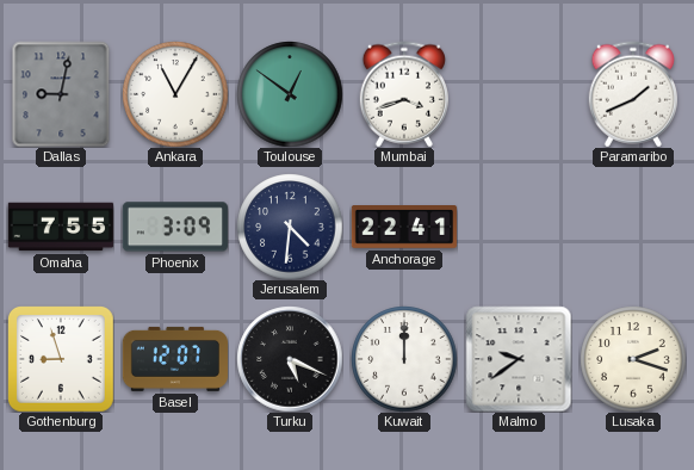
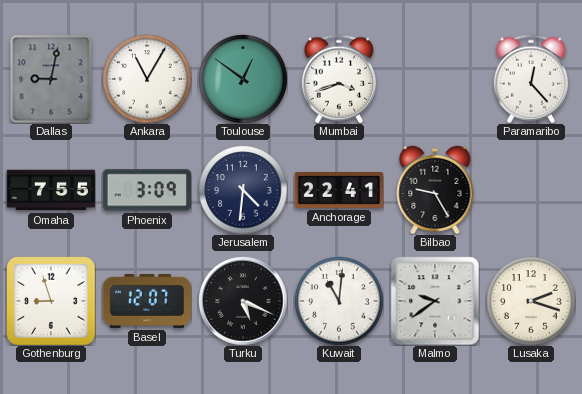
Paramaribo: 1:41 -> 12:23
Bilbao: none -> 9:25
Kuwait: 12:00 -> 11:01
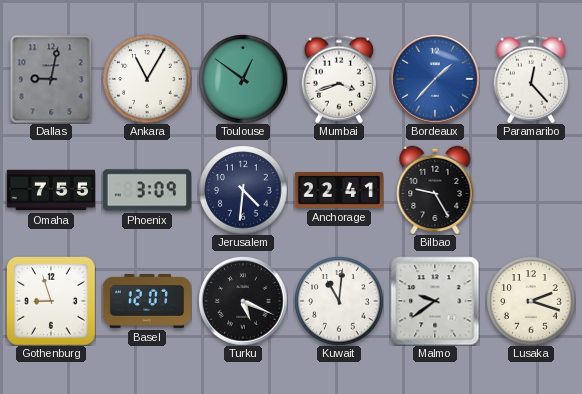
Bordeaux: none -> 1:37
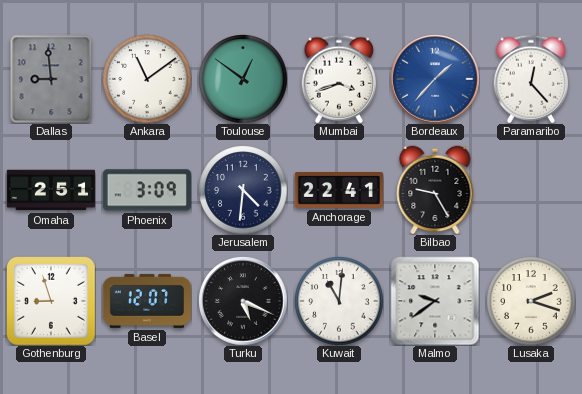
Dallas: 9:02 -> 8:59
Ankara: 11:05 -> 11:09
Omaha: 7:55 -> 2:51
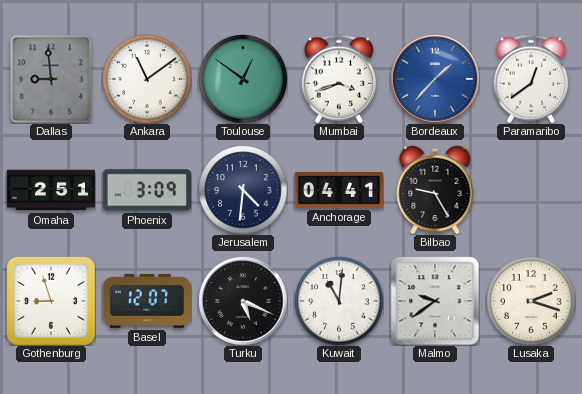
Paramaribo: 12:23 -> 12:39
Anchorage: 22:41 -> 04:41
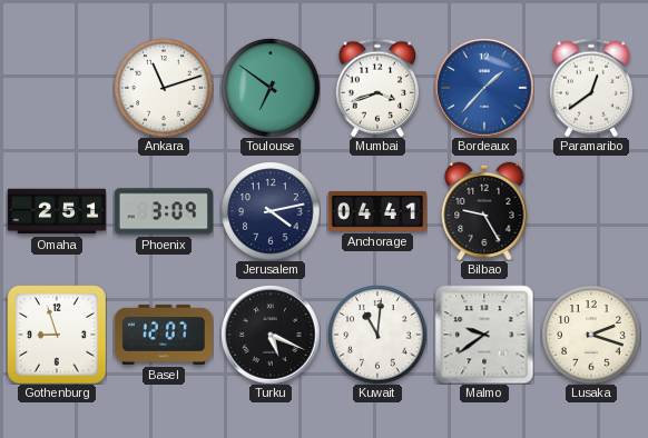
Dallas: 8:59 -> none
Ankara: 11:09 -> 11:12
Toulouse: 12:51 -> 6:51
Jerusalem: 4:31 -> 4:13
